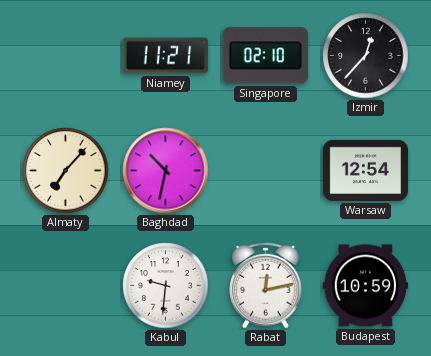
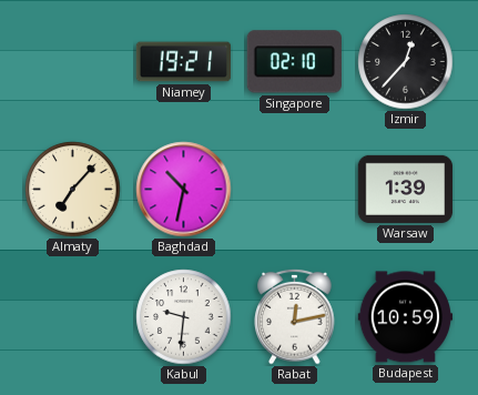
Niamey: 11:21 -> 19:21
Warsaw: 12:54 -> 1:39
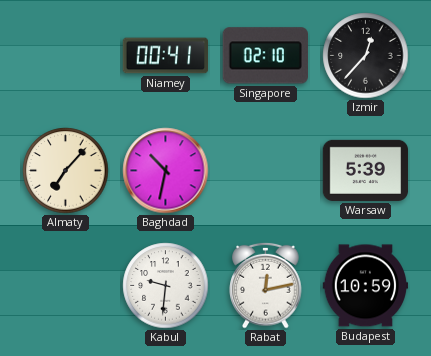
Niamey: 19:21 -> 00:41
Warsaw: 1:39 -> 5:39
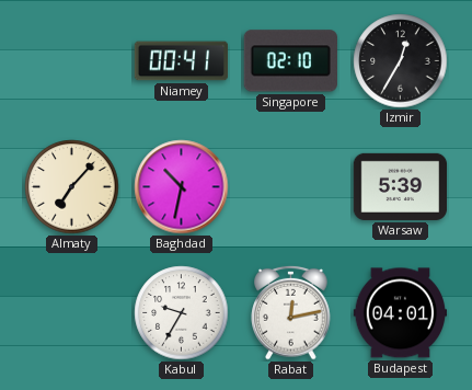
Izmir: 12:37 -> 12:35
Kabul: 9:31 -> 9:35
Budapest: 10:59 -> 04:01
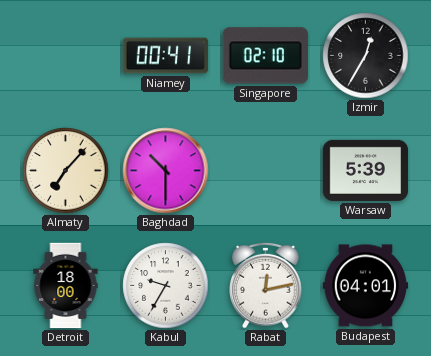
Baghdad: 10:32 -> 10:30
Detroit: none -> 18:00
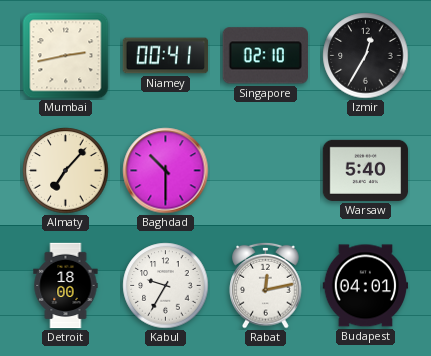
Mumbai: none -> 2:43
Warsaw: 5:39 -> 5:40
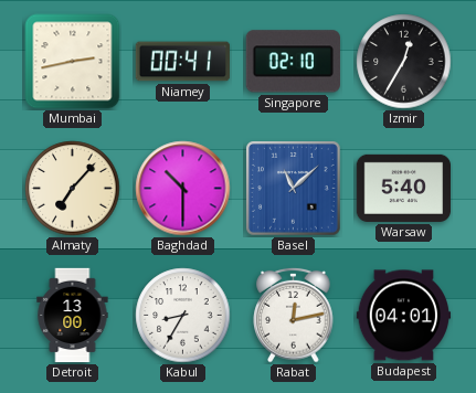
Basel: none -> 11:08
Detroit: 18:00 -> 13:00
Kabul: 9:35 -> 8:35
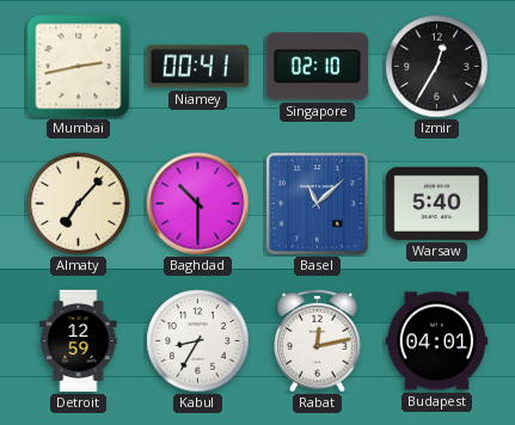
Detroit: 13:00 -> 12:59
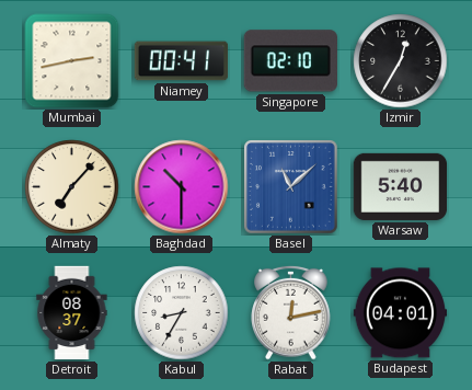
Detroit: 12:59 -> 08:37
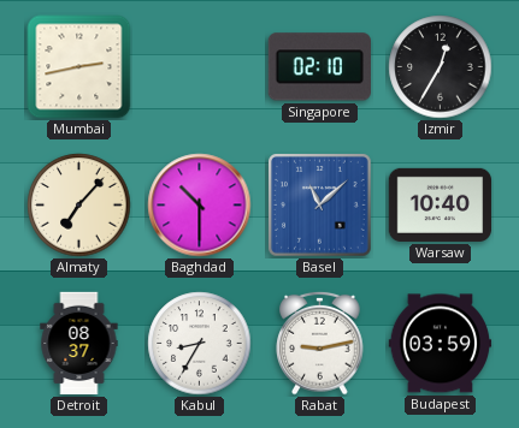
Niamey: 00:41 -> none
Warsaw: 5:40 -> 10:40
Rabat: 12:13 -> 9:13
Budapest: 04:01 -> 03:59
